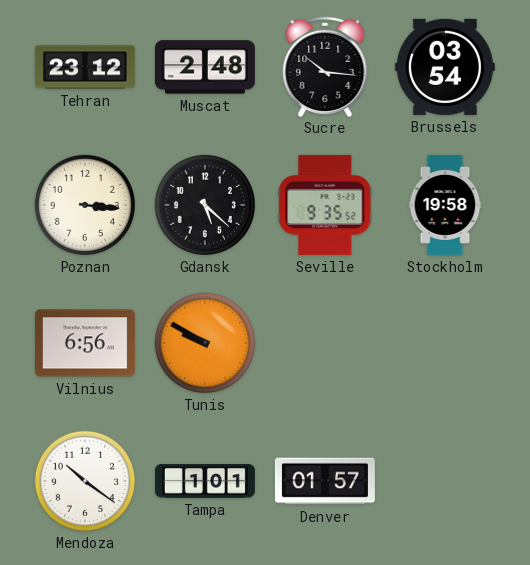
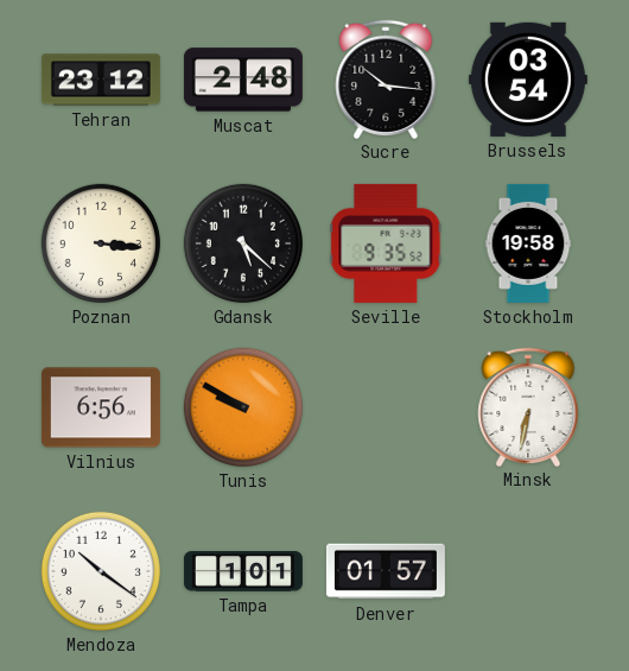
Minsk: none -> 6:32
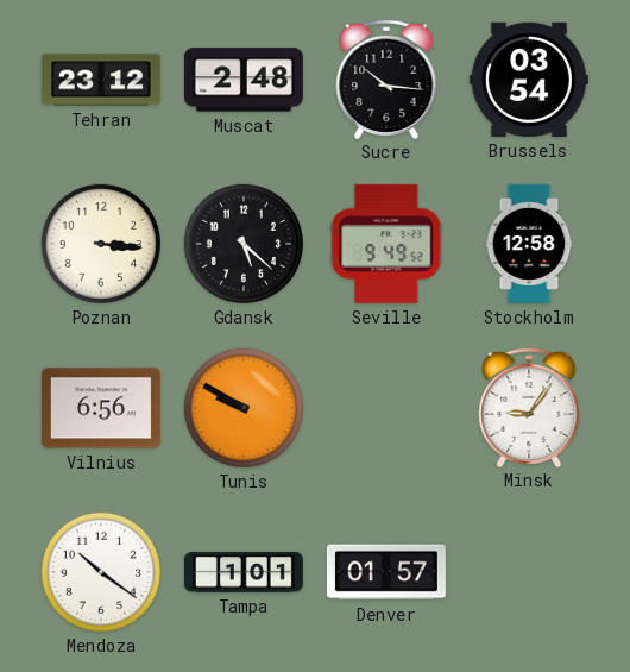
Seville: 9:35 -> 9:49
Stockholm: 19:58 -> 12:58
Minsk: 6:32 -> 9:06
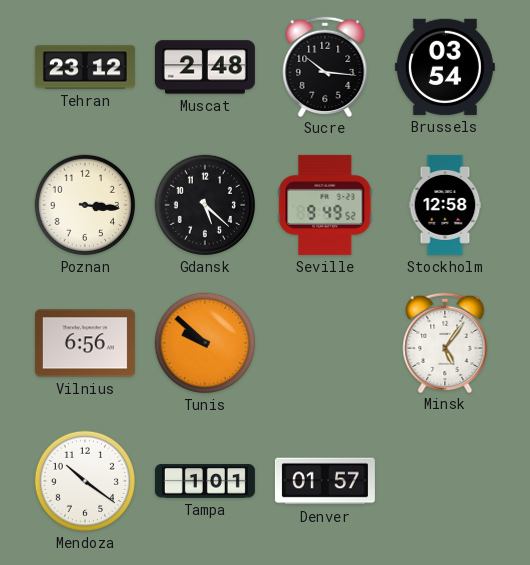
Tunis: 9:50 -> 9:52
Minsk: 9:06 -> 5:06
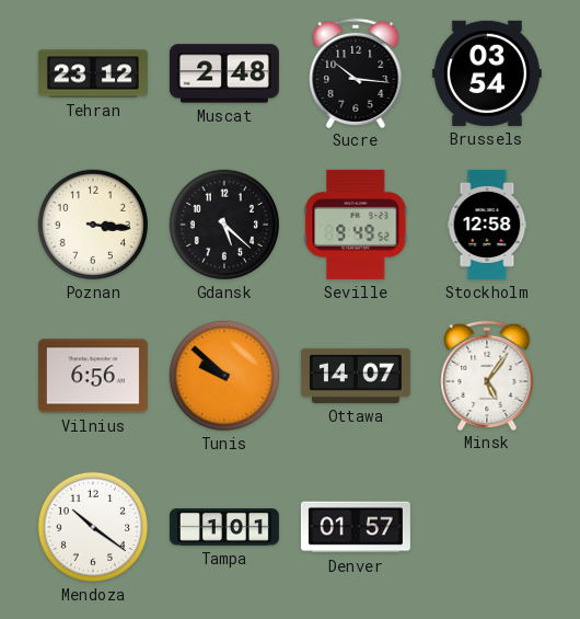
Ottawa: none -> 14:07
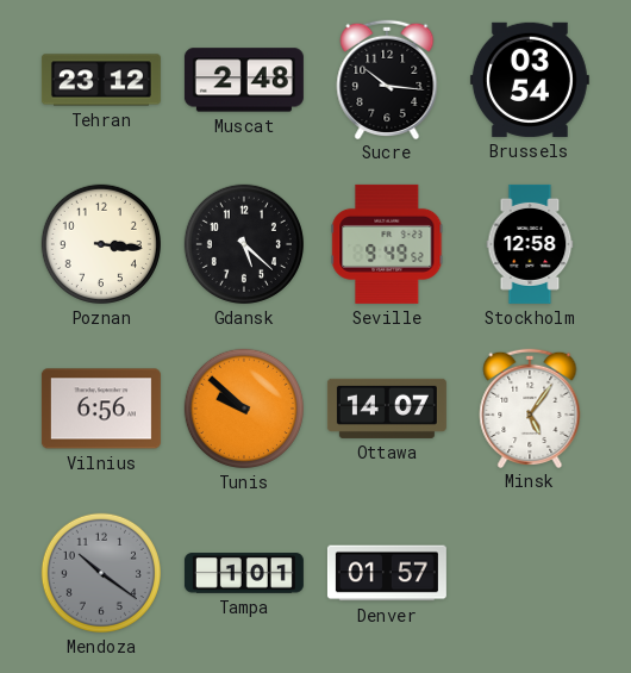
Mendoza dial: white -> grey
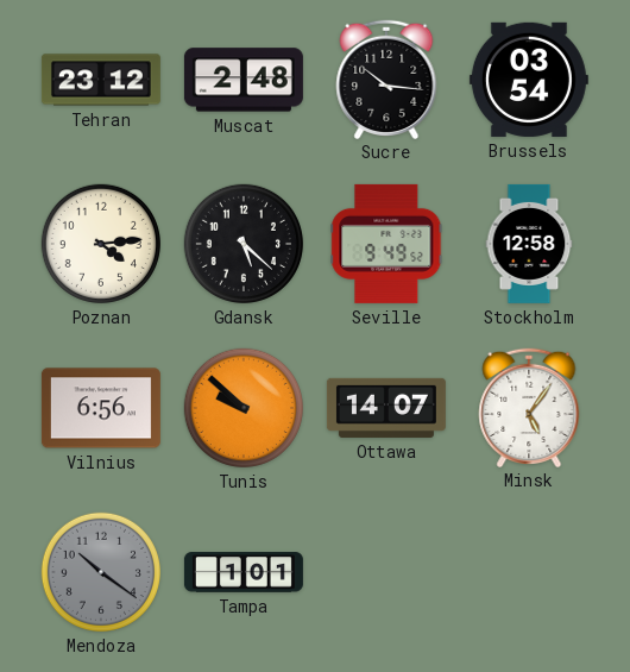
Poznan: 3:16 -> 4:14
Denver: 01:57 -> none
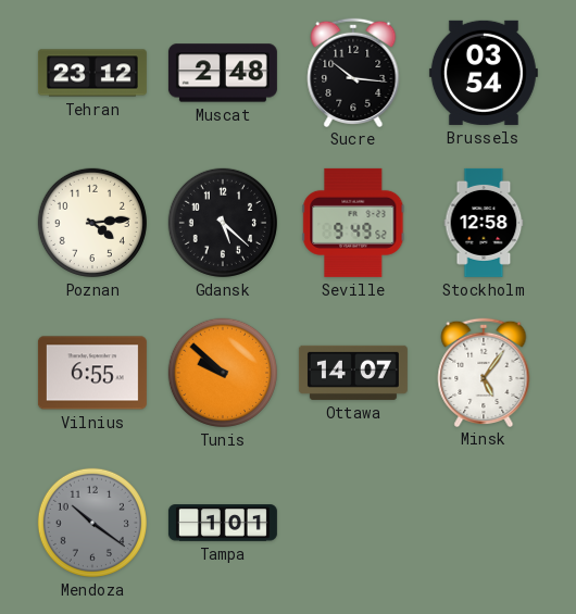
Vilnius: 6:56 -> 6:55
